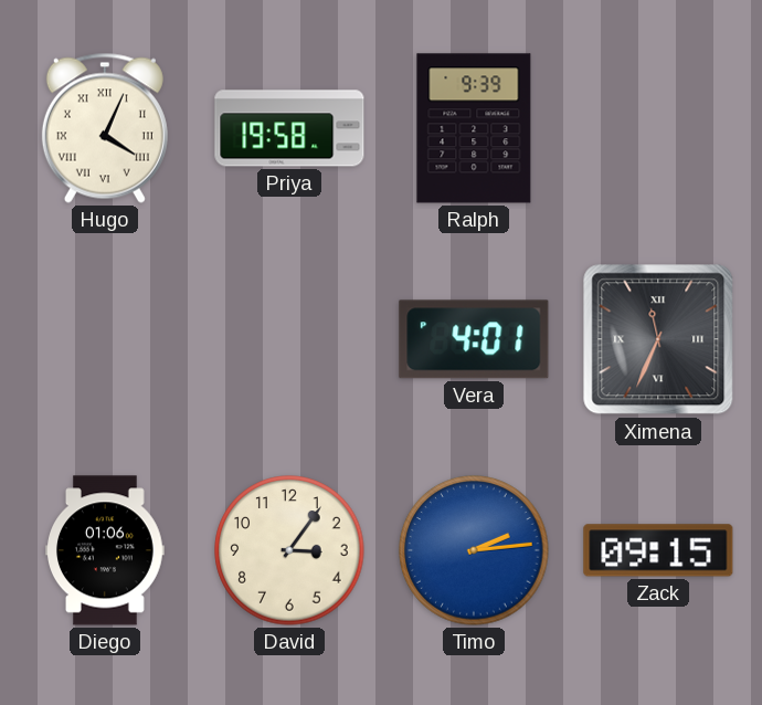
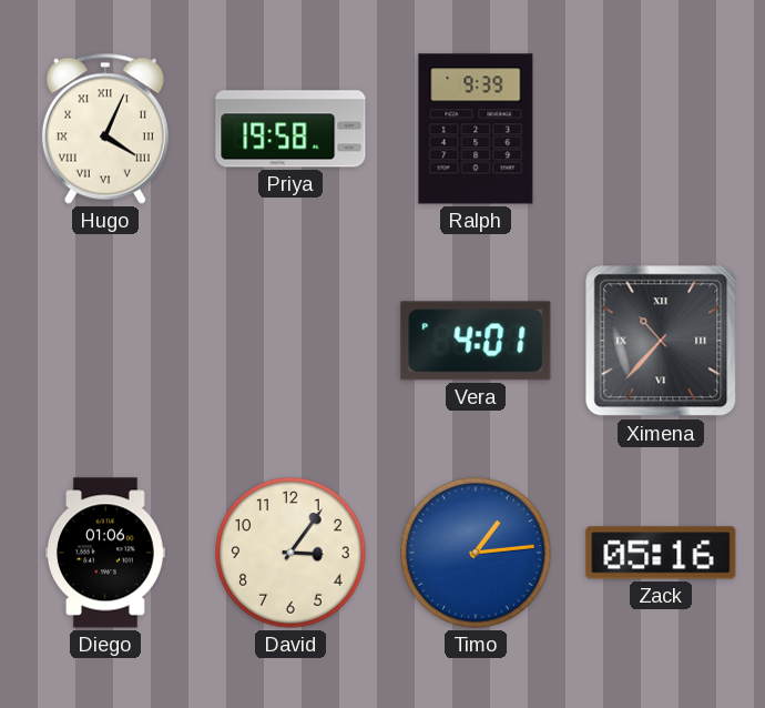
Ximena: 11:34 -> 10:37
Timo: 2:14 -> 1:14
Zack: 09:15 -> 05:16
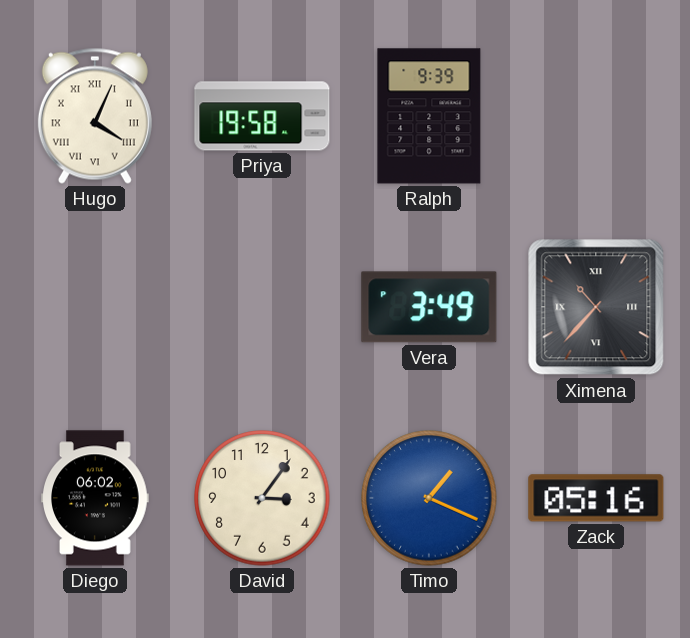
Vera: 4:01 -> 3:49
Diego: 01:06 -> 06:02
Timo: 1:14 -> 1:19
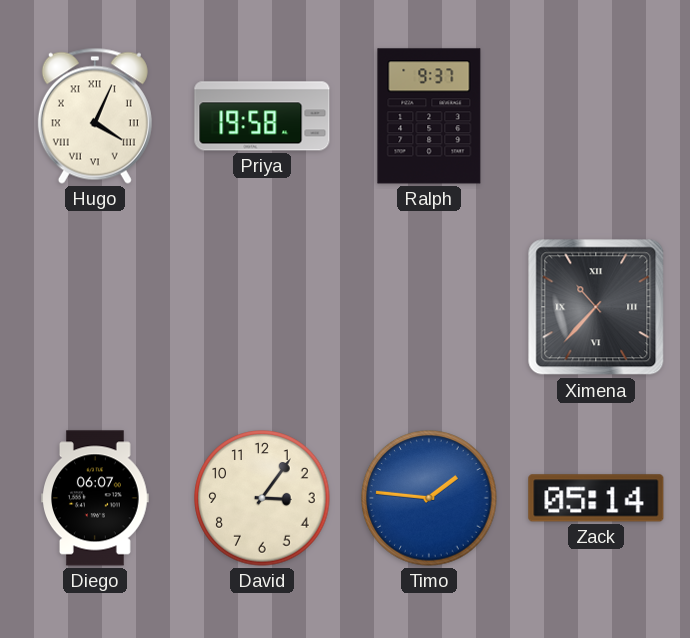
Ralph: 9:39 -> 9:37
Vera: 3:49 -> none
Diego: 06:02 -> 06:07
Timo: 1:19 -> 1:46
Zack: 05:16 -> 05:14
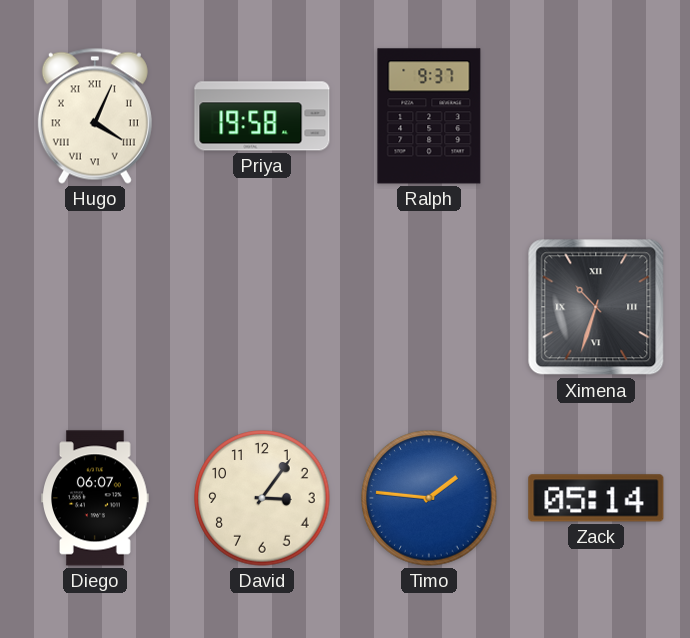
Ximena: 10:37 -> 10:33
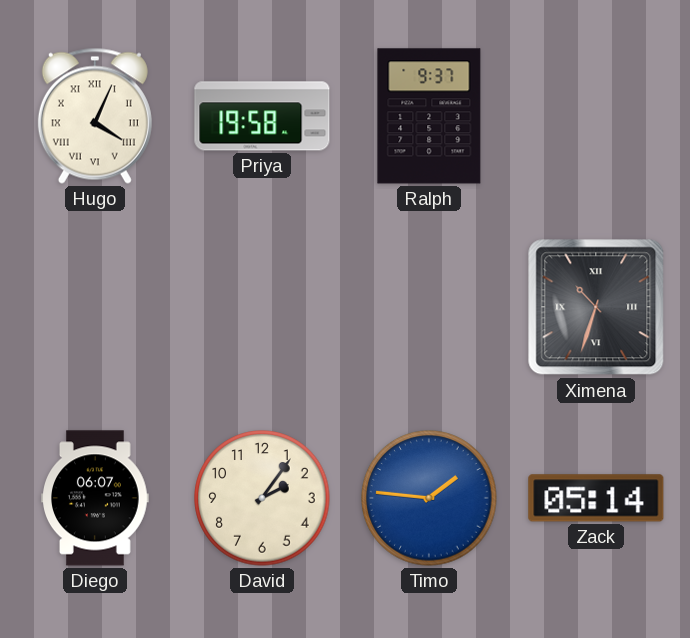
David: 3:06 -> 2:06
